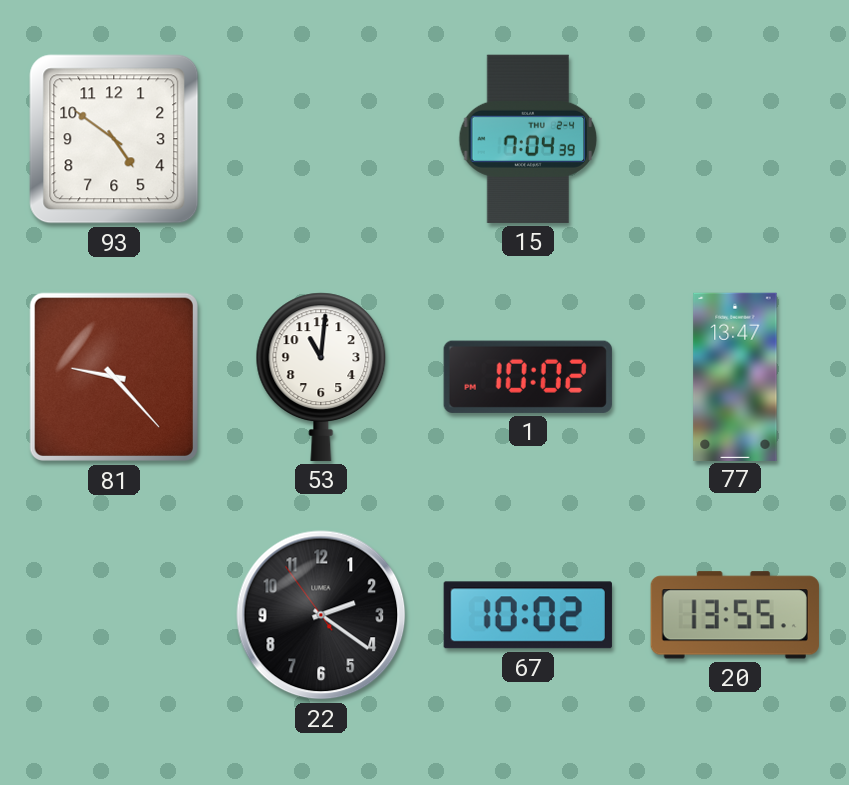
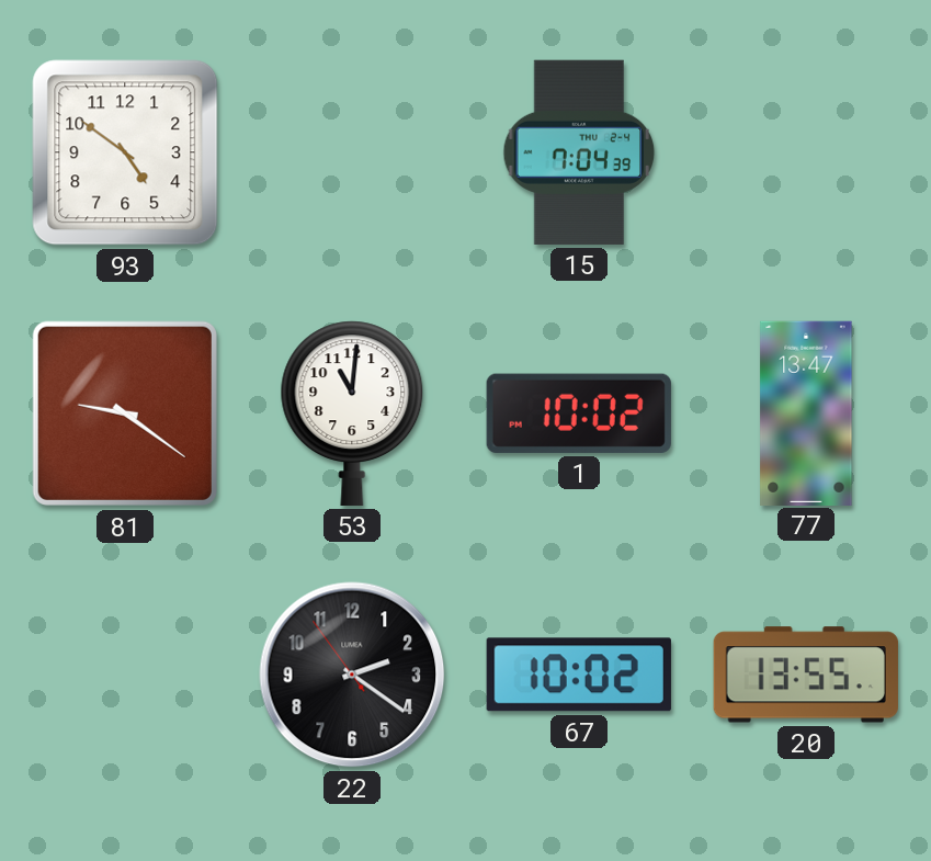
81: 9:23 -> 9:21
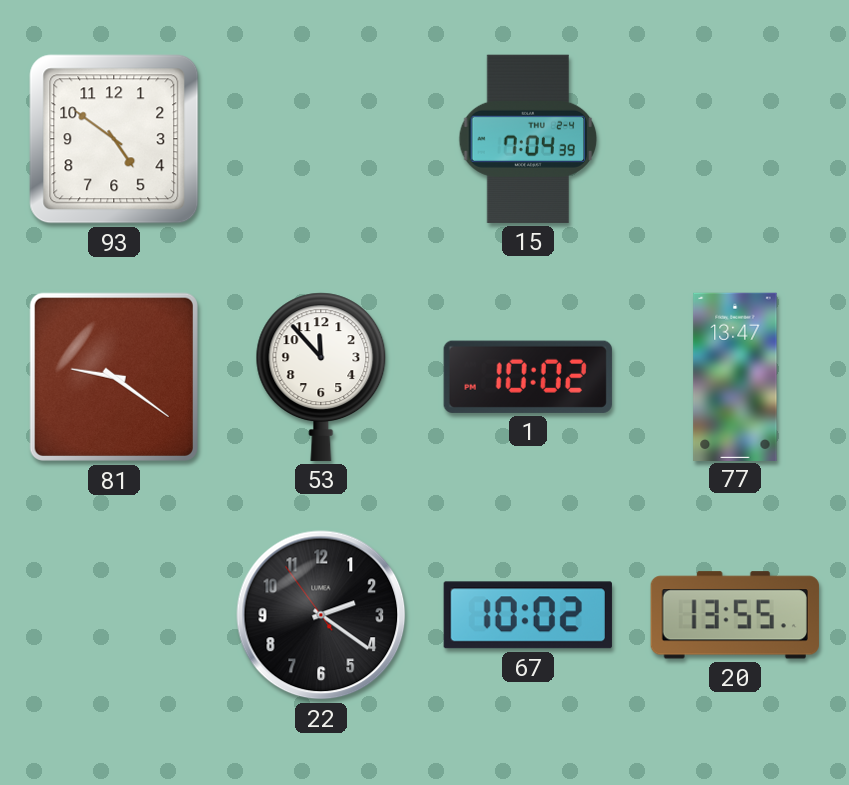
53: 11:01 -> 11:53
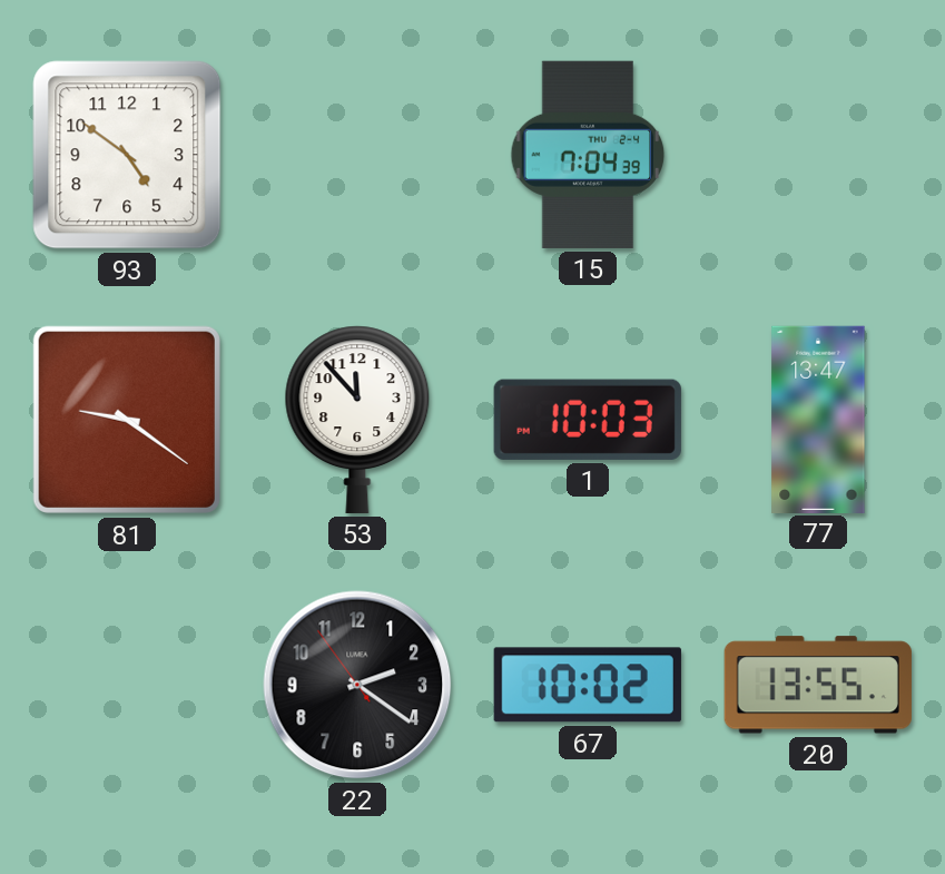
1: 10:02 -> 10:03
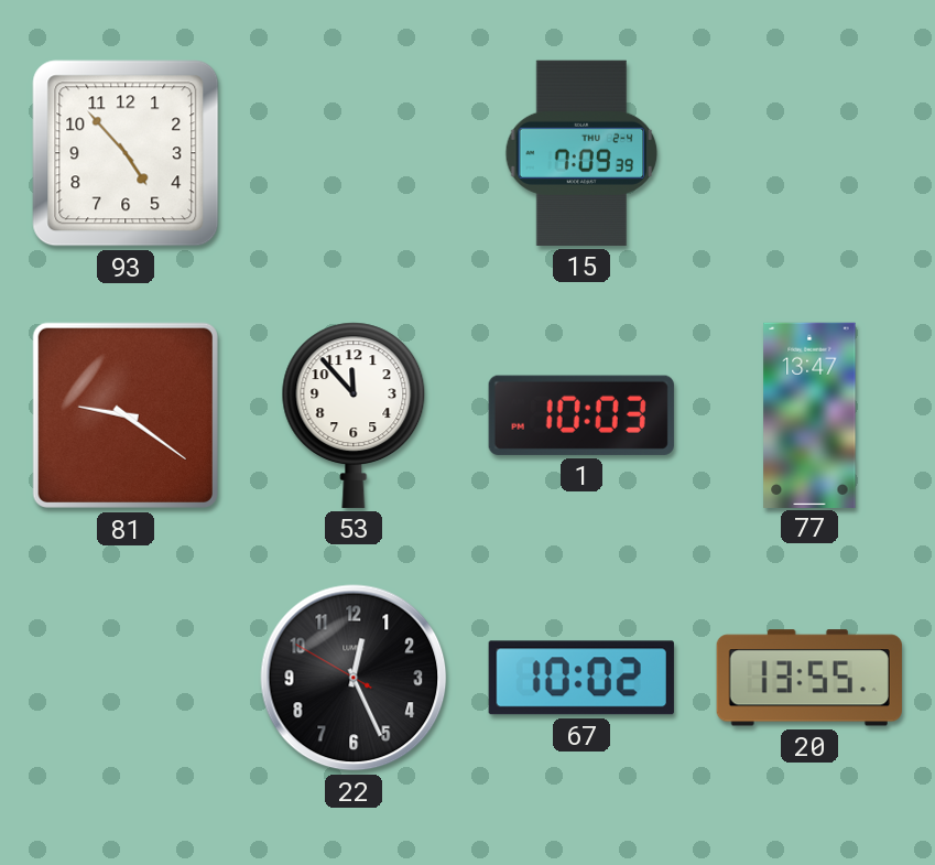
93: 4:51 -> 4:53
15: 7:04 -> 7:09
22: 2:20 -> 12:25
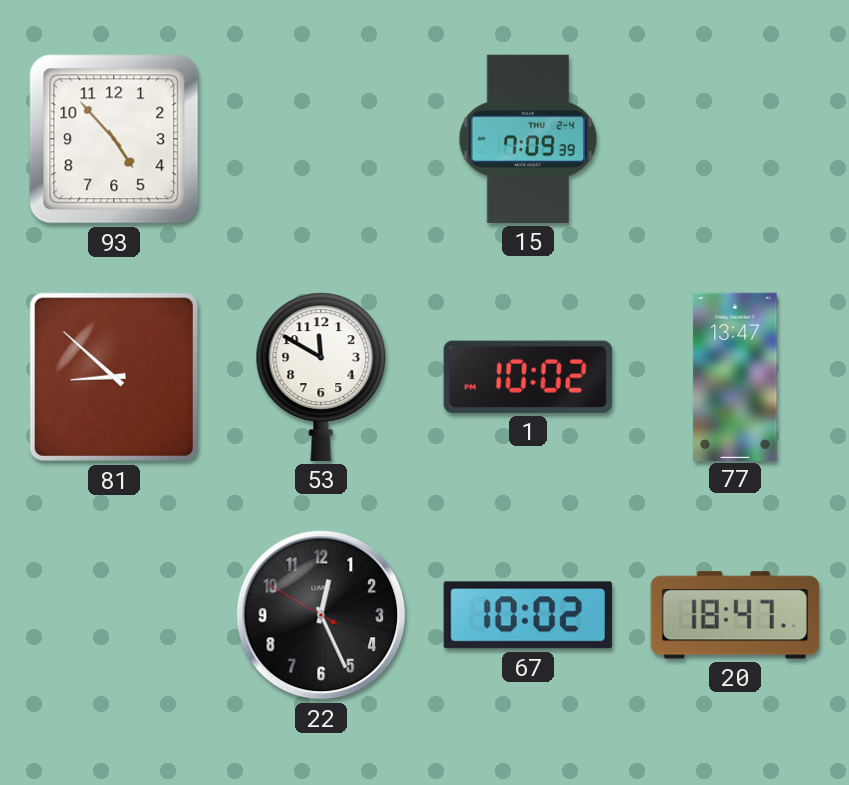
81: 9:21 -> 8:52
53: 11:53 -> 11:50
1: 10:03 -> 10:02
20: 13:55 -> 18:47
